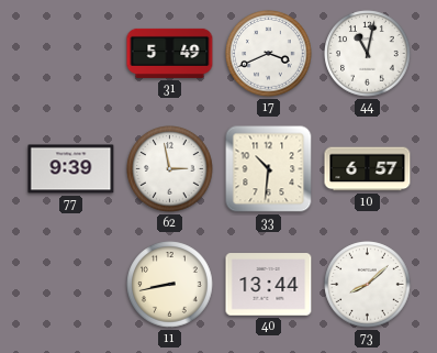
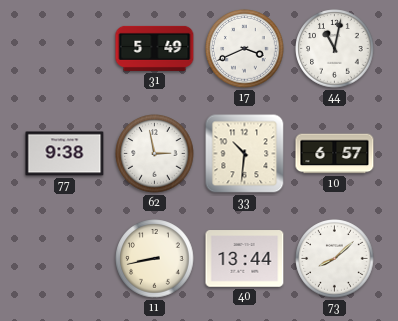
77: 9:39 -> 9:38
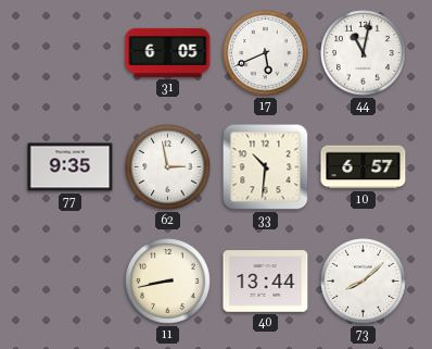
31: 5:49 -> 6:05
17: 3:41 -> 5:41
77: 9:38 -> 9:35
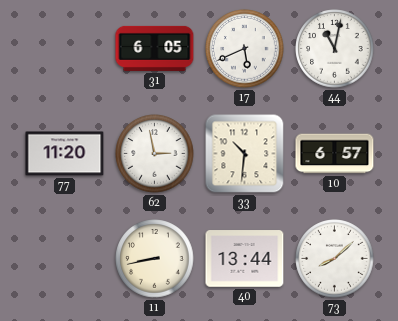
77: 9:35 -> 11:20
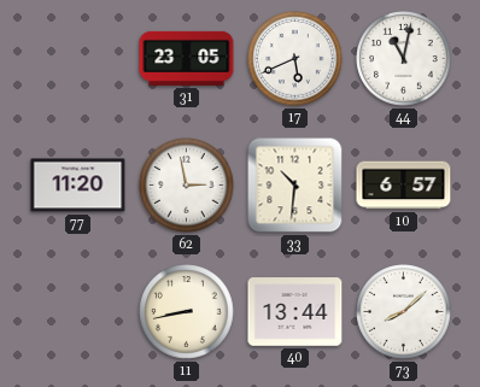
31: 6:05 -> 23:05
